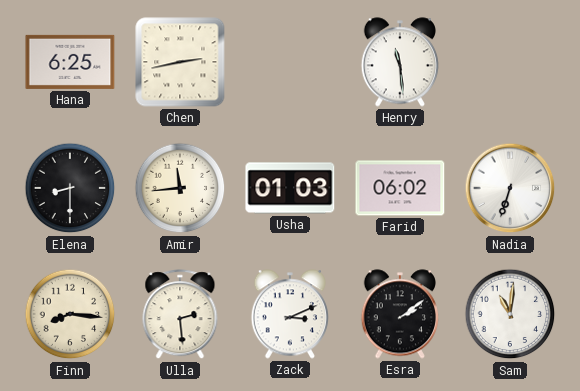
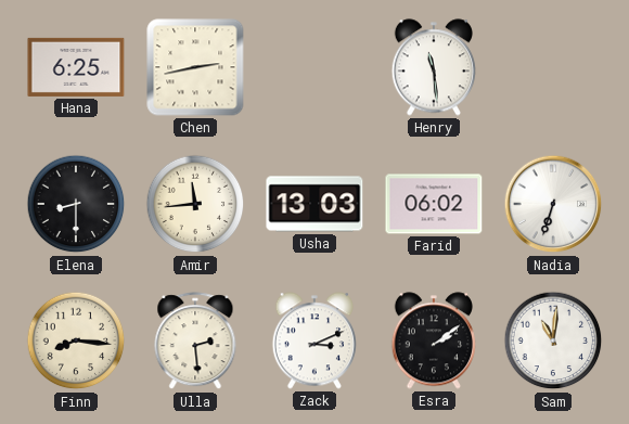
Usha: 01:03 -> 13:03
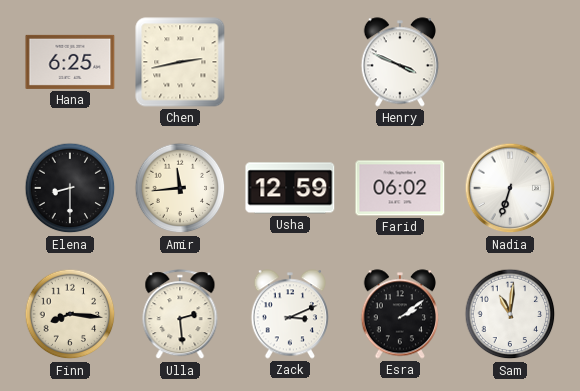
Henry: 11:29 -> 3:49
Usha: 13:03 -> 12:59
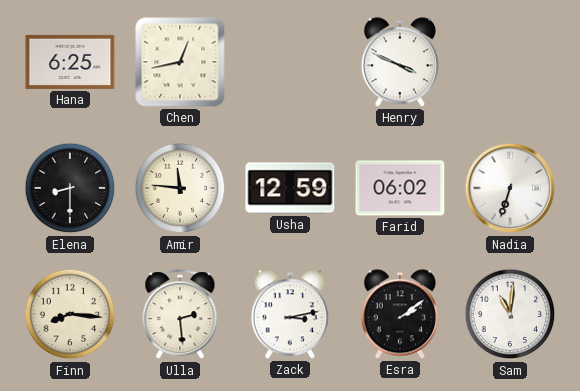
Chen: 2:43 -> 12:43
Amir: 11:44 -> 11:46
Zack: 3:11 -> 3:13
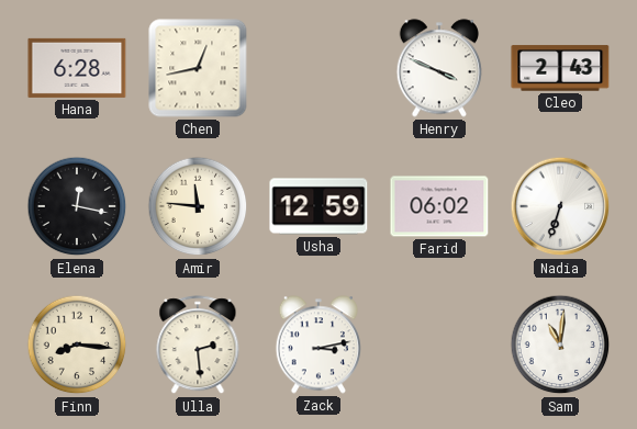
Hana: 6:25 -> 6:28
Cleo: none -> 2:43
Elena: 8:30 -> 12:17
Esra: 2:09 -> none
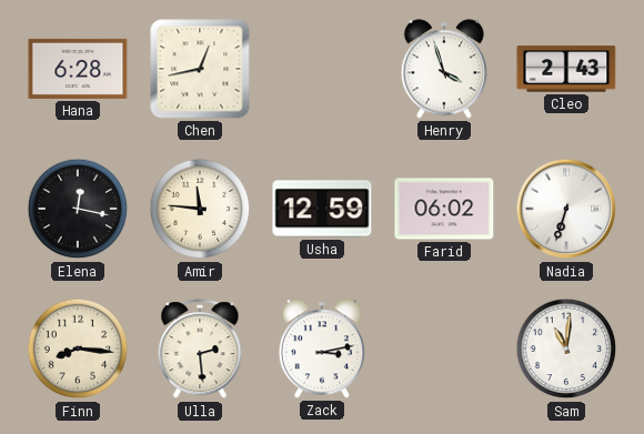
Henry: 3:49 -> 3:57
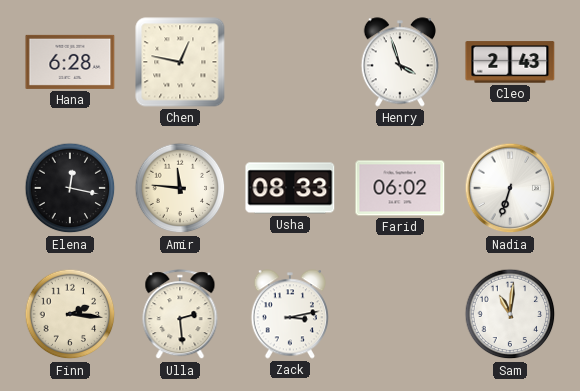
Chen: 12:43 -> 12:47
Usha: 12:59 -> 08:33
Finn: 8:16 -> 2:16
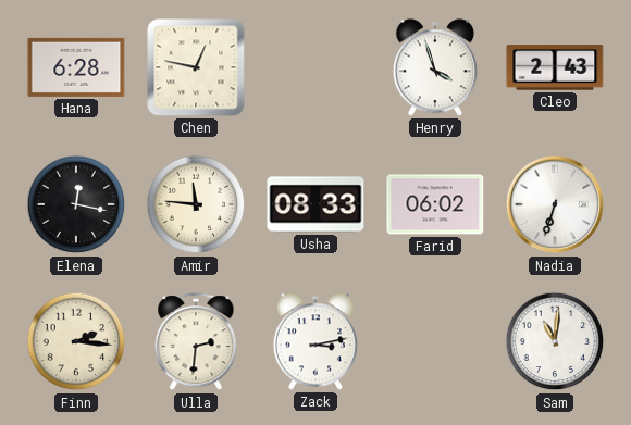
Ulla: 2:29 -> 2:31
